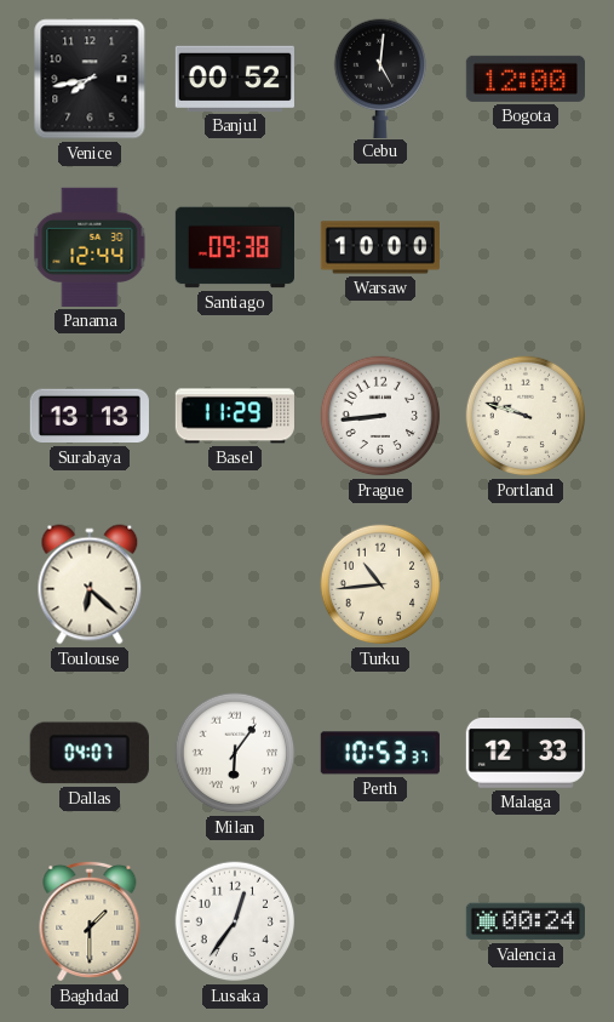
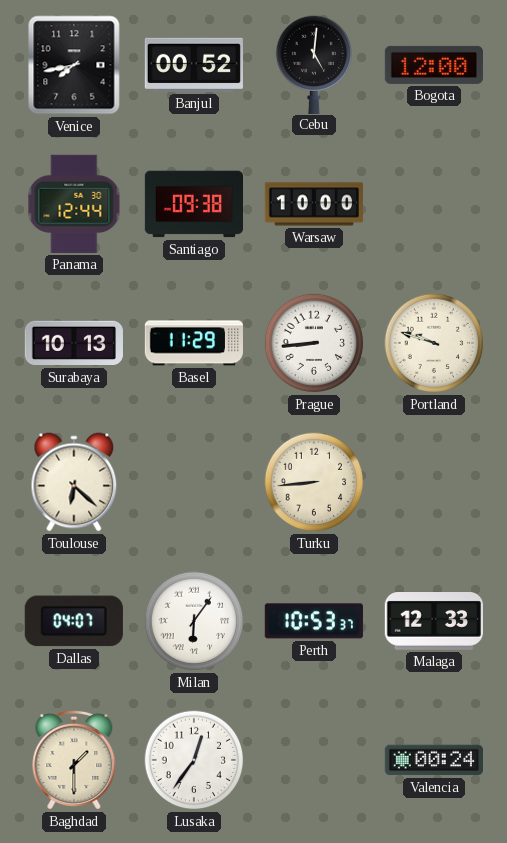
Surabaya: 13:13 -> 10:13
Turku: 10:44 -> 8:44
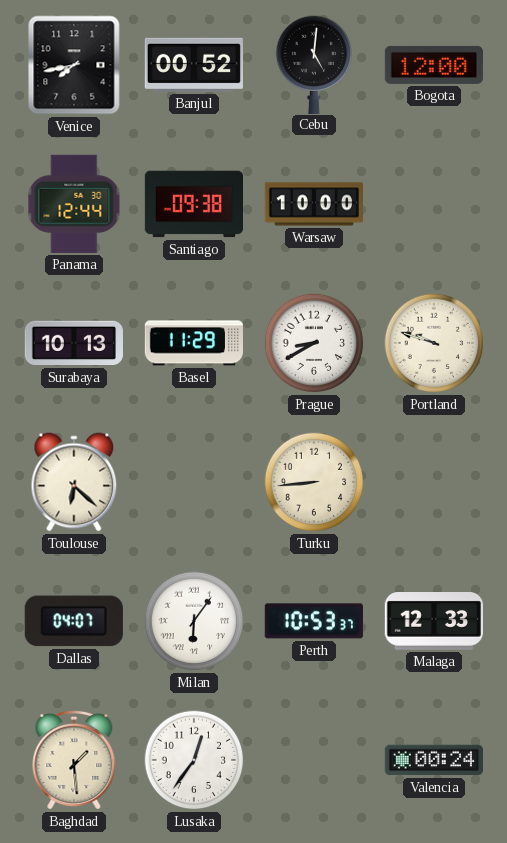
Prague: 8:44 -> 8:40
Baghdad: 1:30 -> 1:29
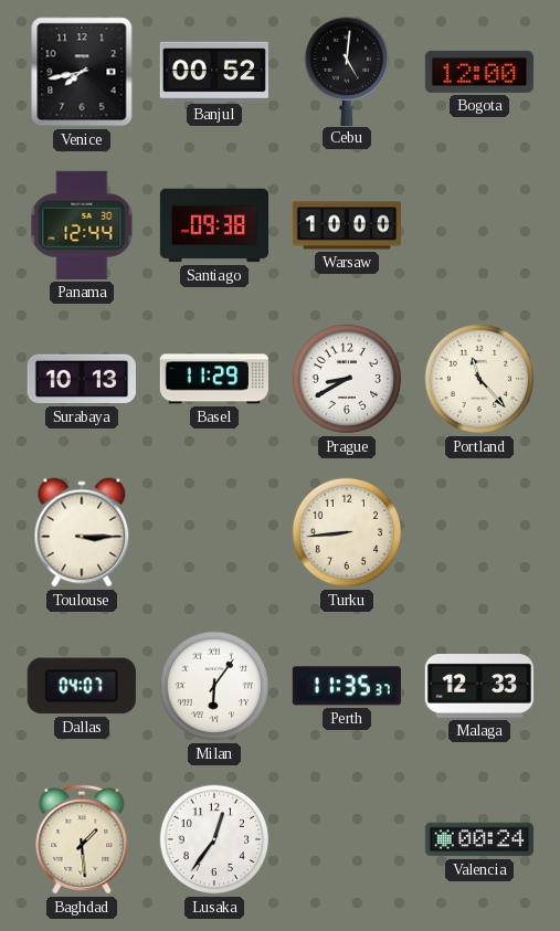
Portland: 9:48 -> 11:23
Toulouse: 6:22 -> 3:15
Perth: 10:53 -> 11:35
